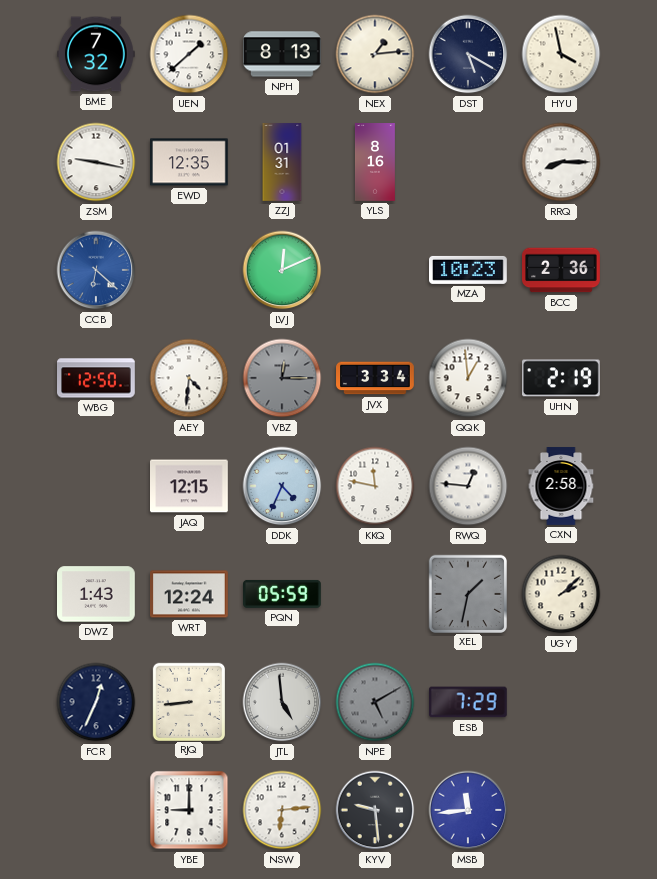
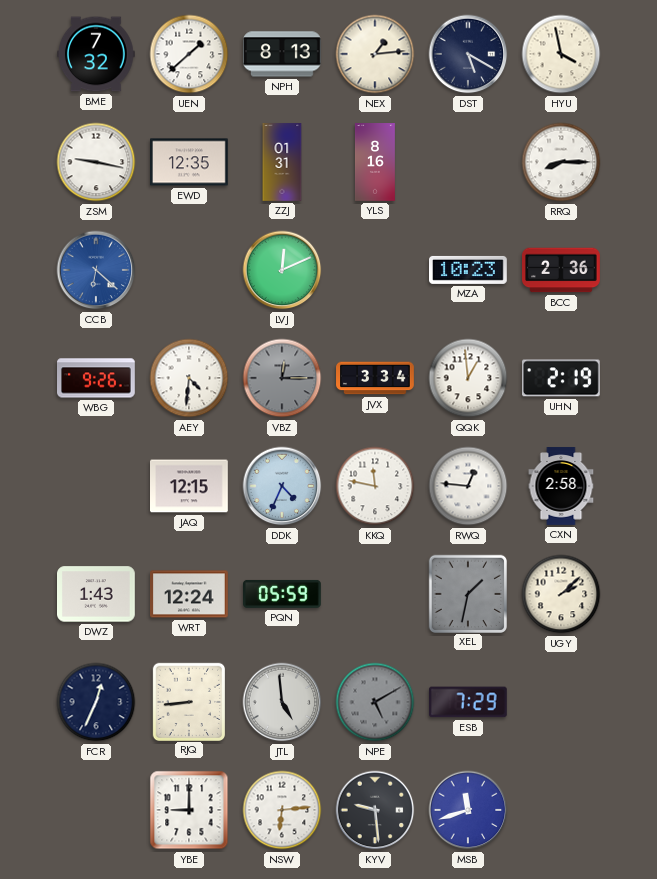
WBG: 12:50 -> 9:26
MSB: 11:44 -> 11:42
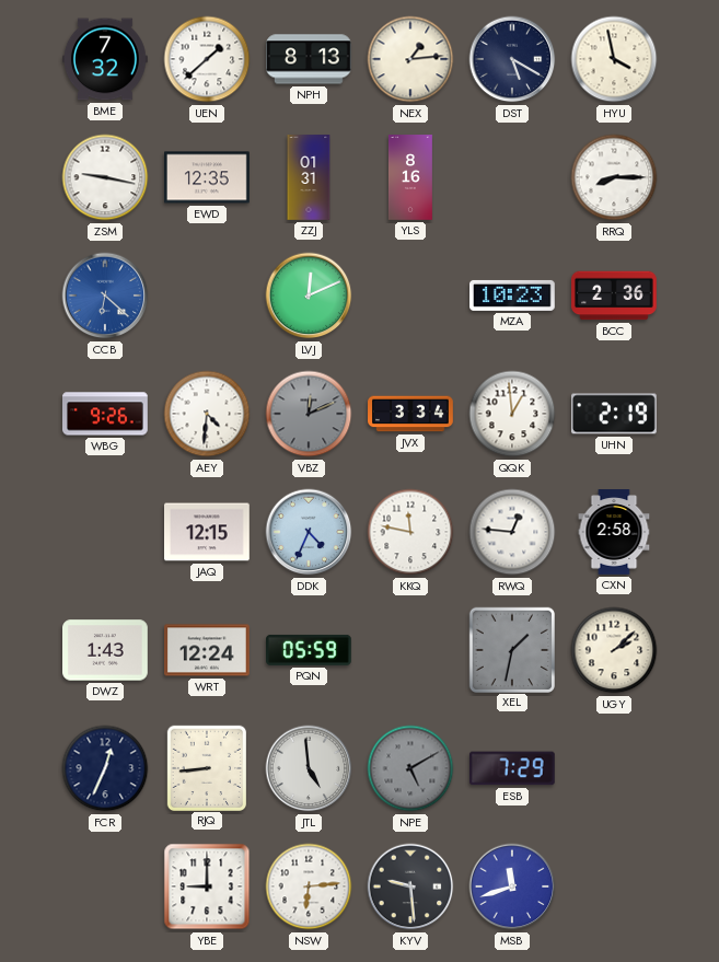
VBZ: 12:15 -> 12:11
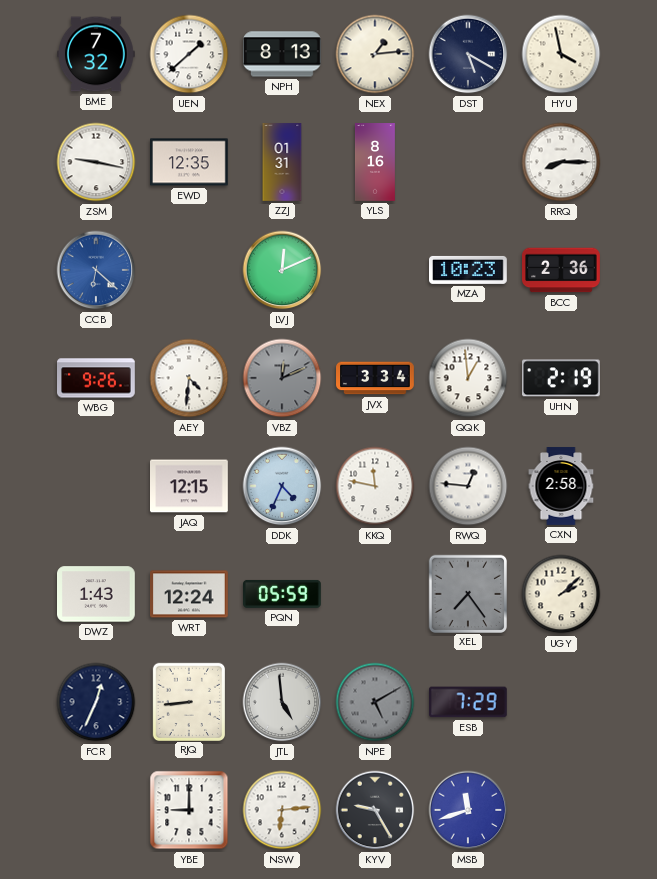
XEL: 1:32 -> 7:24
KYV: 9:29 -> 9:25
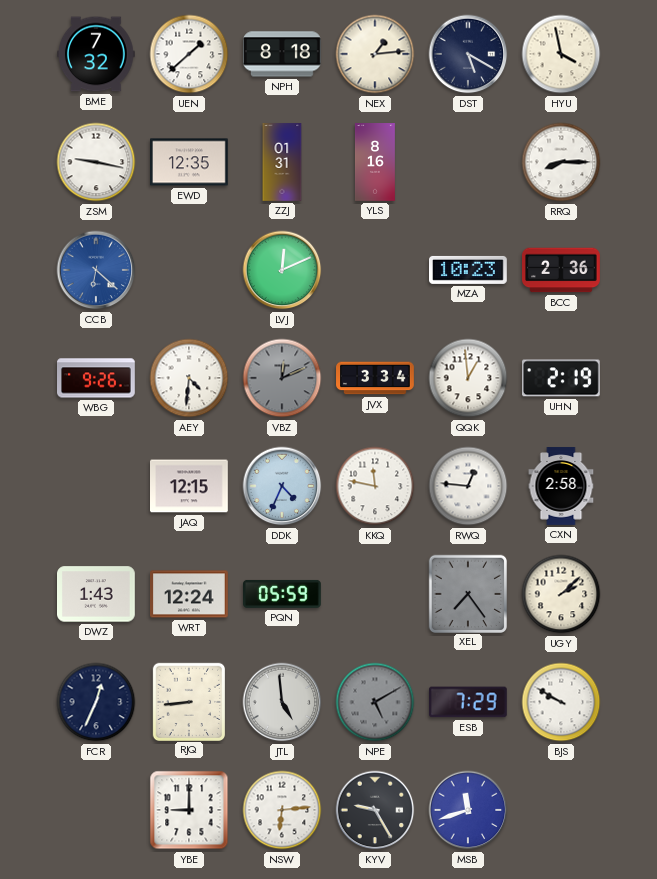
NPH: 8:13 -> 8:18
BJS: none -> 9:50
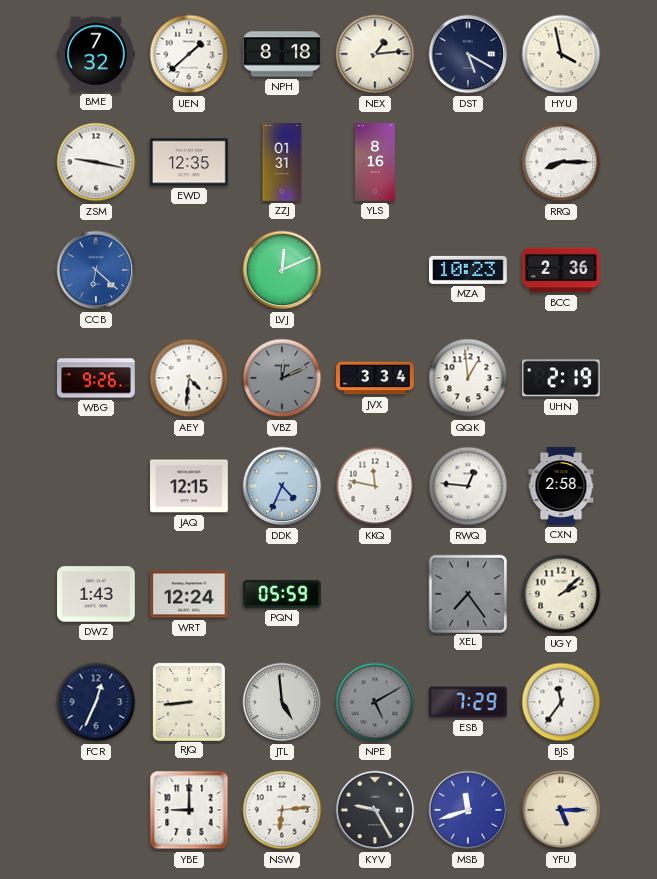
BJS: 9:50 -> 11:36
YFU: none -> 5:15
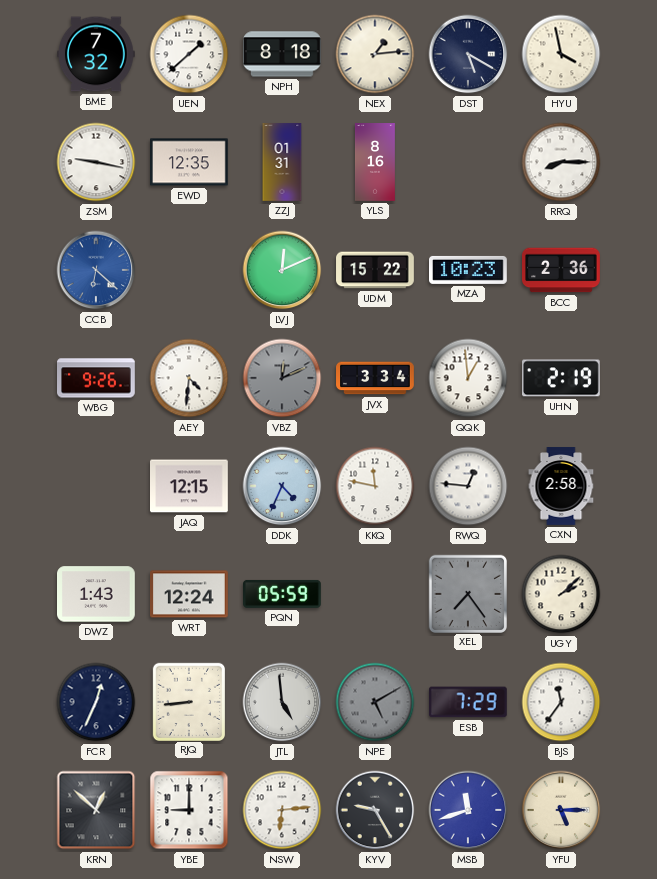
UDM: none -> 15:22
KRN: none -> 12:52
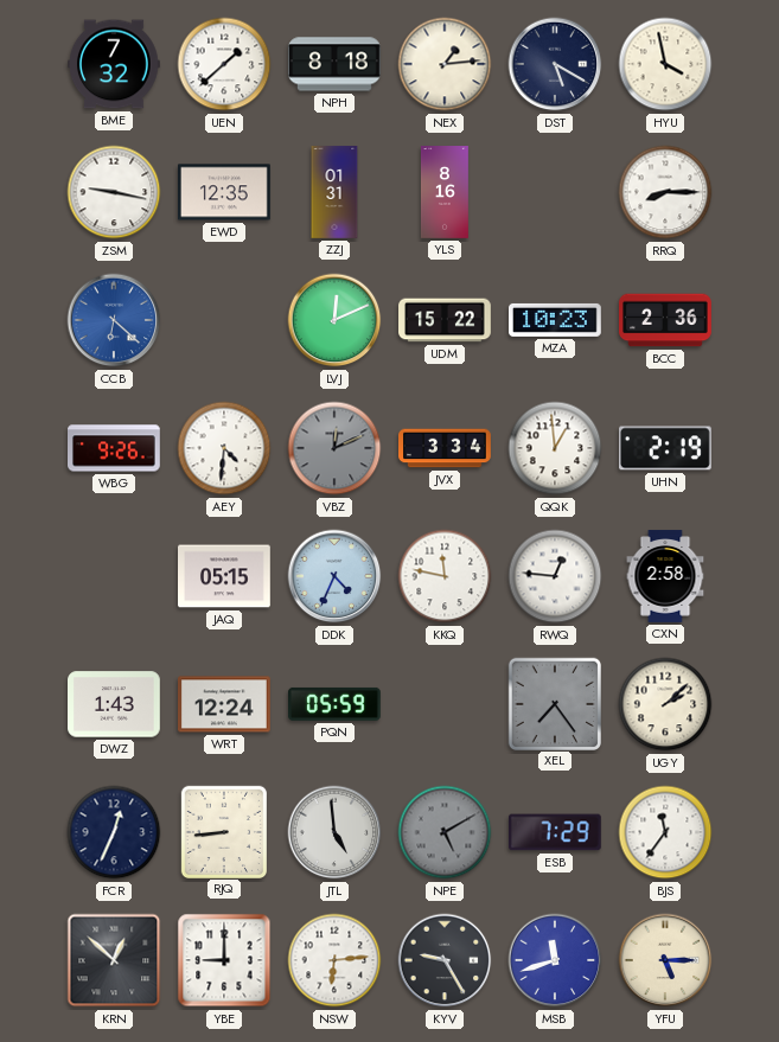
JAQ: 12:15 -> 05:15
